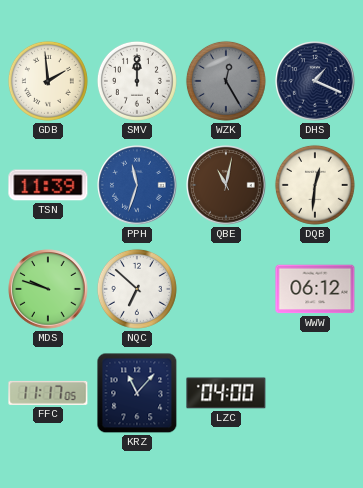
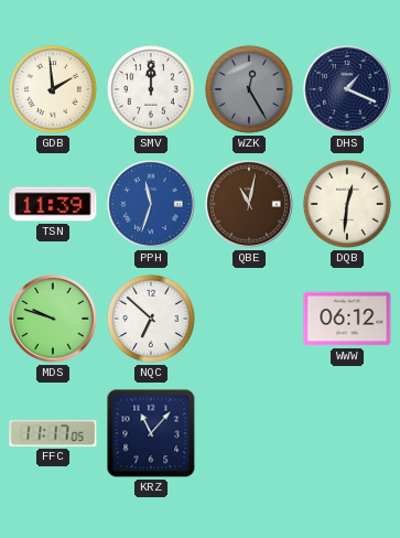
LZC: 04:00 -> none
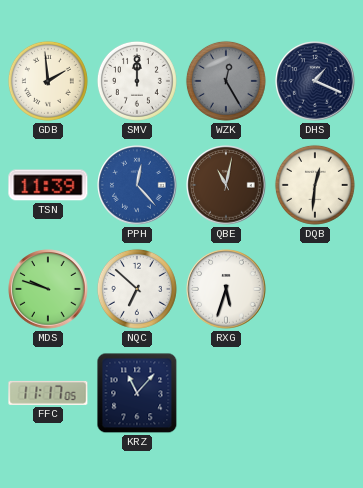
PPH: 11:33 -> 12:23
RXG: none -> 5:33
WWW: 06:12 -> none
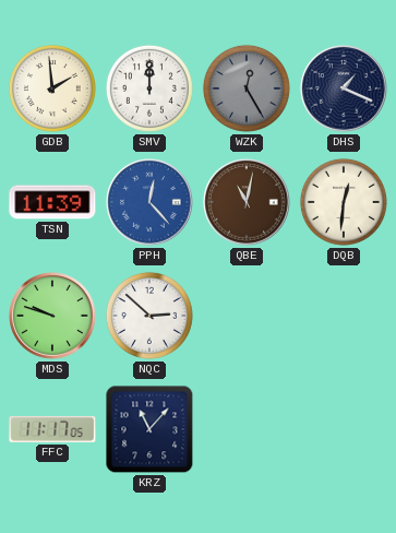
NQC: 6:52 -> 2:52
RXG: 5:33 -> none
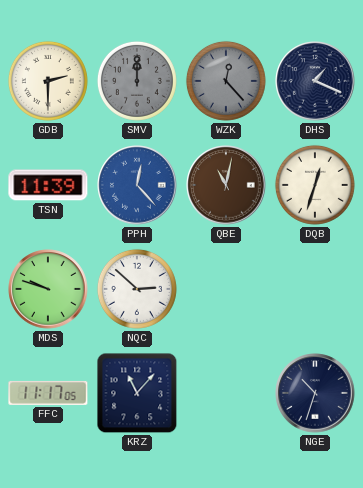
GDB: 1:59 -> 2:30
SMV dial: white -> grey
WZK: 12:25 -> 12:23
DQB: 12:31 -> 12:33
NGE: none -> 10:33
